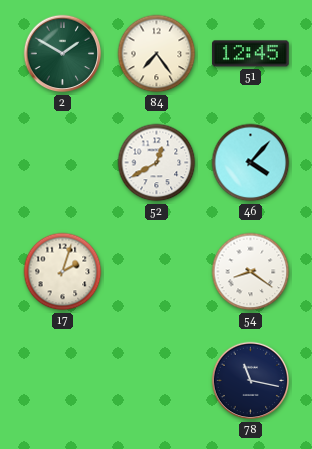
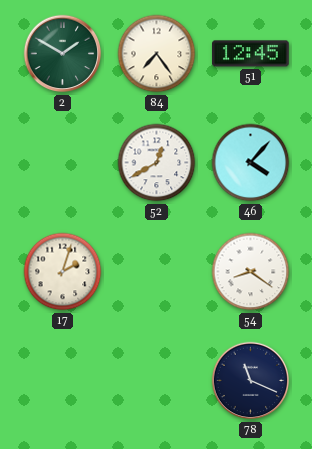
78: 11:17 -> 11:19
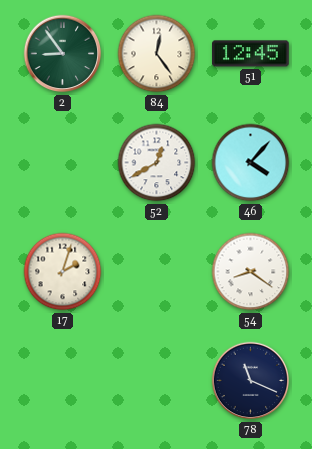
2: 1:50 -> 8:54
84: 7:24 -> 12:24
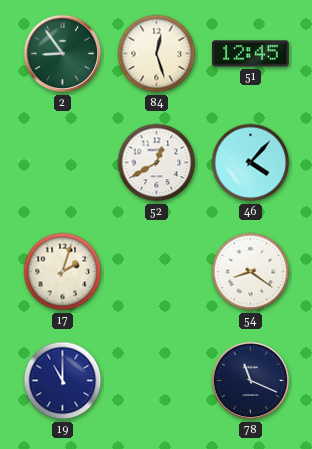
84: 12:24 -> 12:27
19: none -> 11:00
